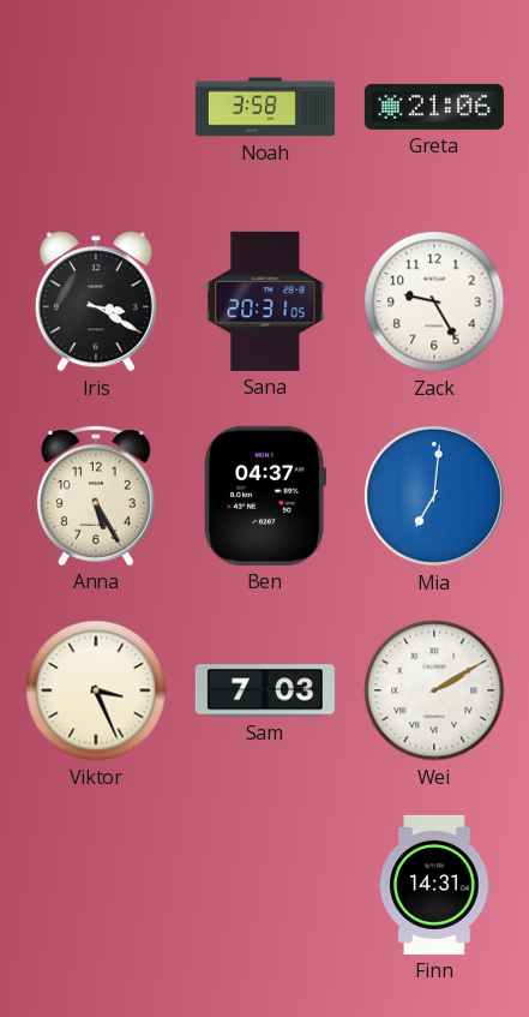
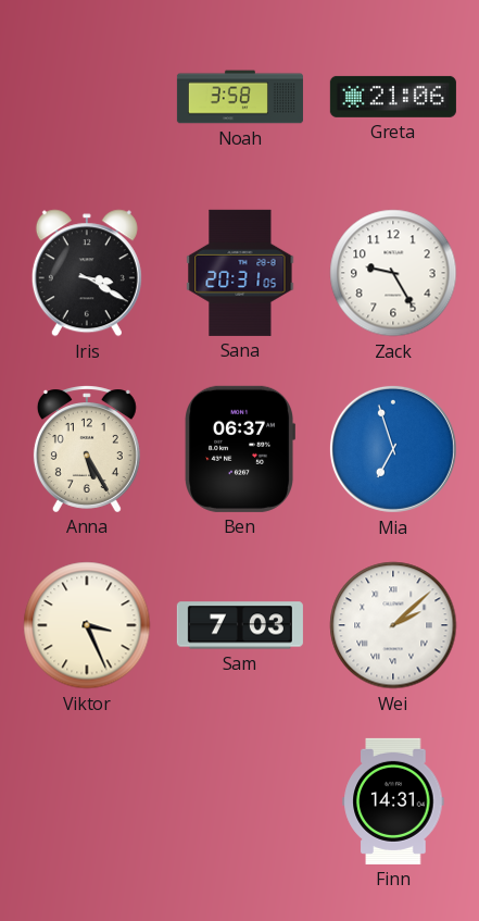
Ben: 04:37 -> 06:37
Mia: 7:01 -> 6:57
Wei: 2:10 -> 2:08
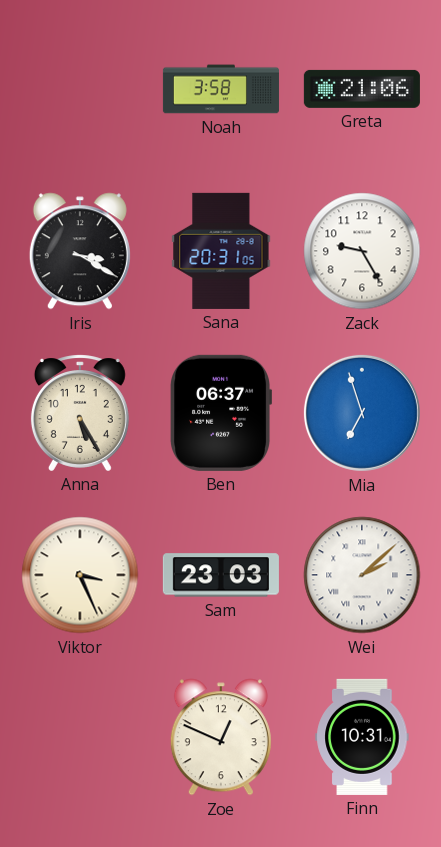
Sam: 7:03 -> 23:03
Zoe: none -> 12:49
Finn: 14:31 -> 10:31
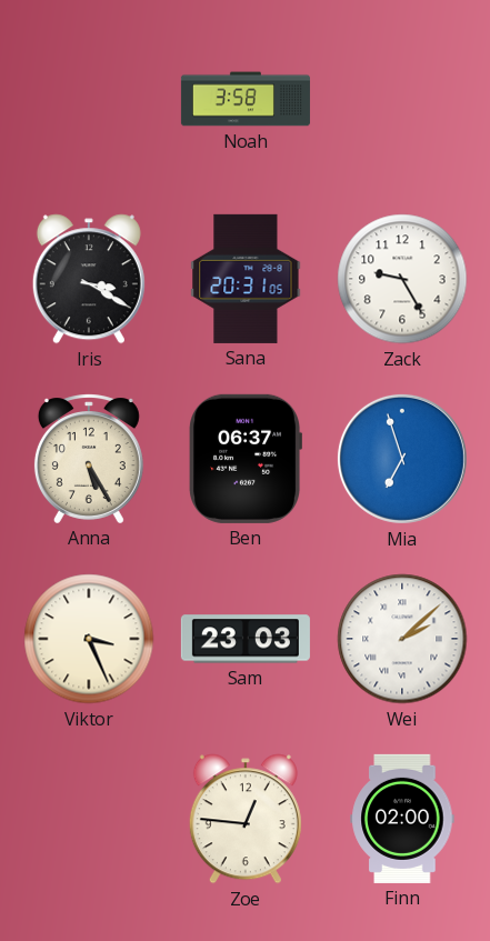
Greta: 21:06 -> none
Zoe: 12:49 -> 12:46
Finn: 10:31 -> 02:00
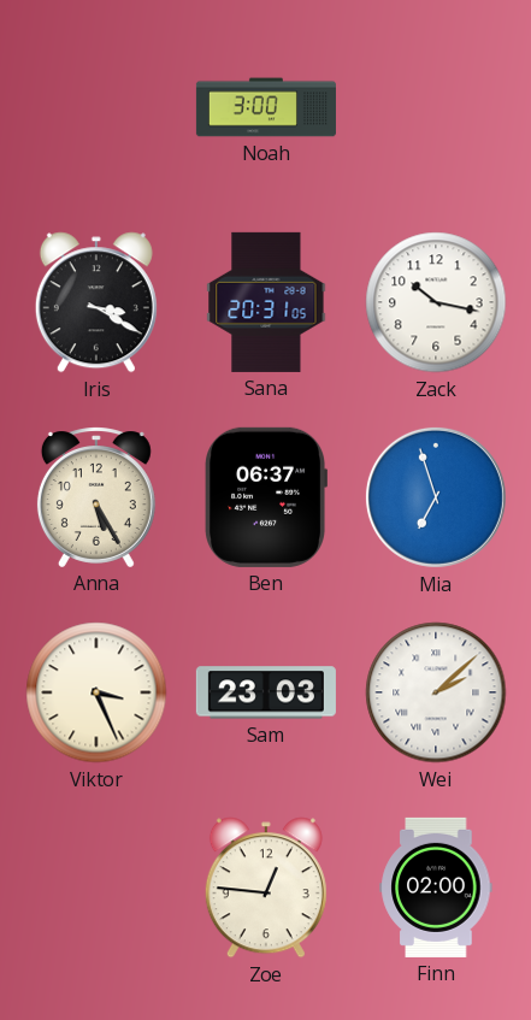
Noah: 3:58 -> 3:00
Zack: 9:25 -> 10:17
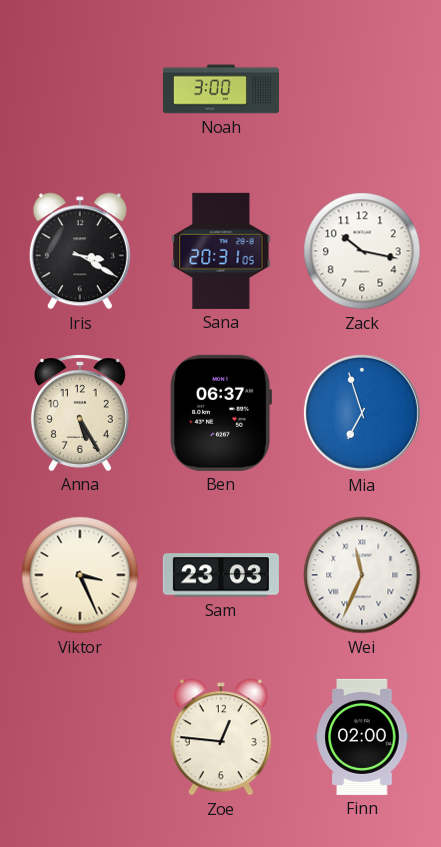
Wei: 2:08 -> 11:34
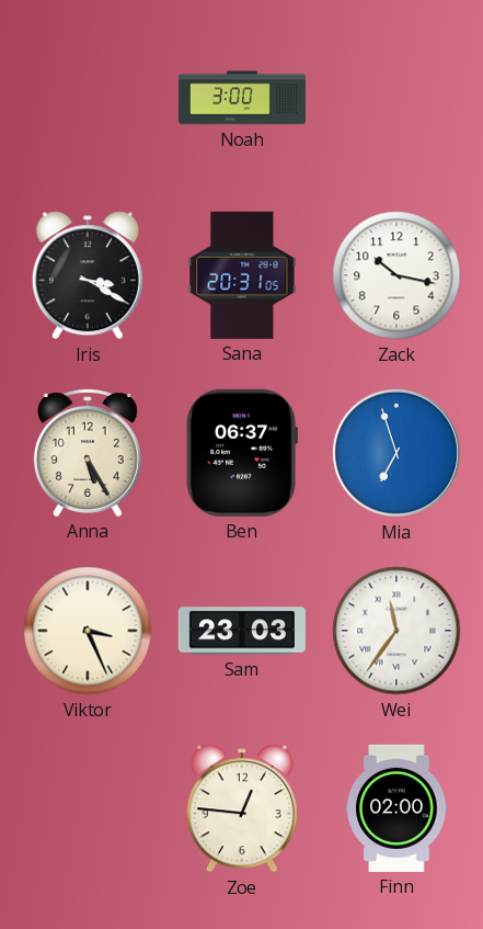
Wei: 11:34 -> 11:36
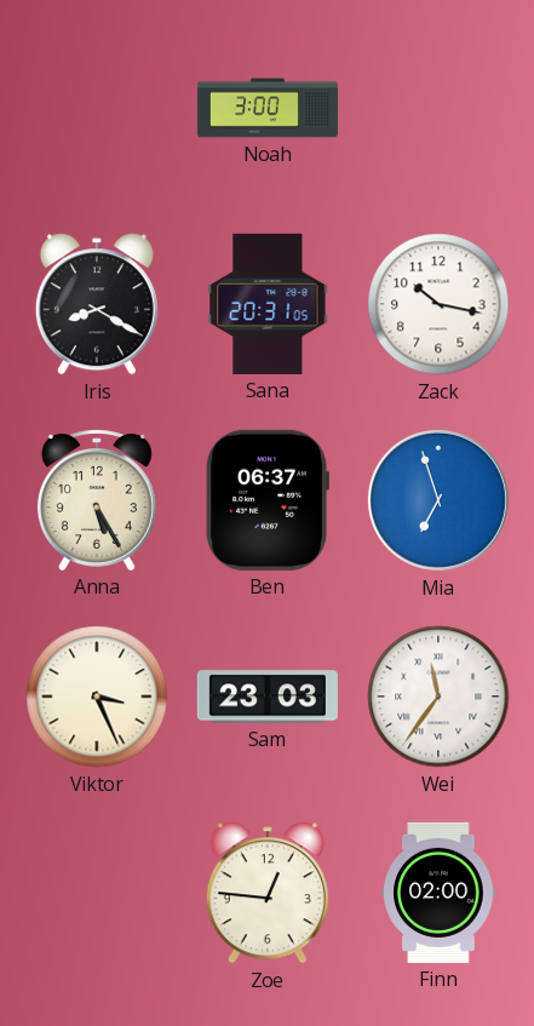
Iris: 3:20 -> 8:20
